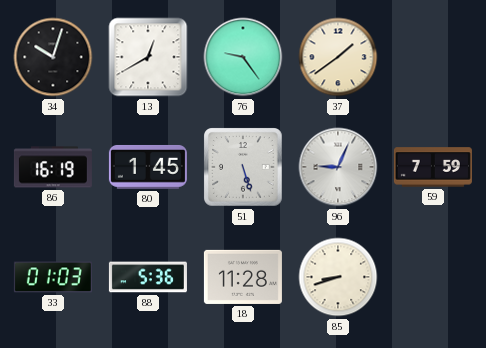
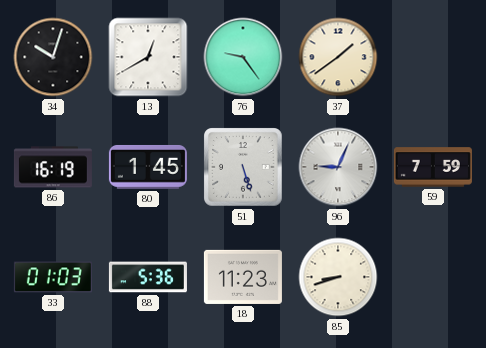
18: 11:28 -> 11:23
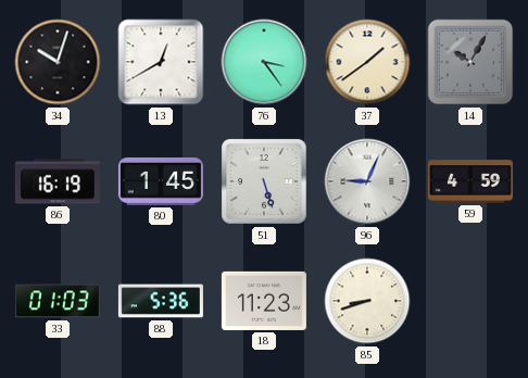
76: 9:24 -> 3:24
14: none -> 10:05
59: 7:59 -> 4:59
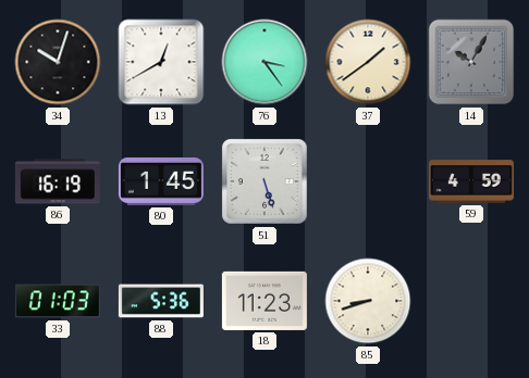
96: 9:04 -> none
